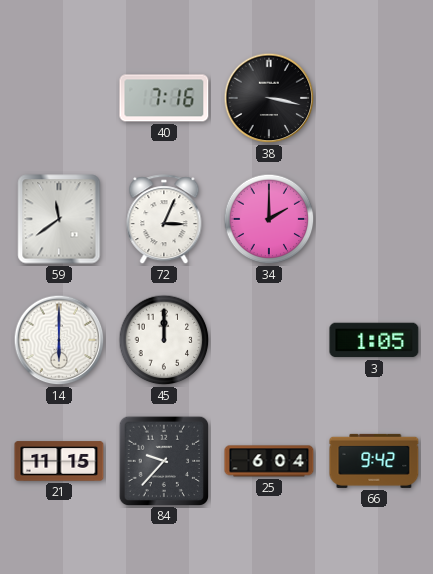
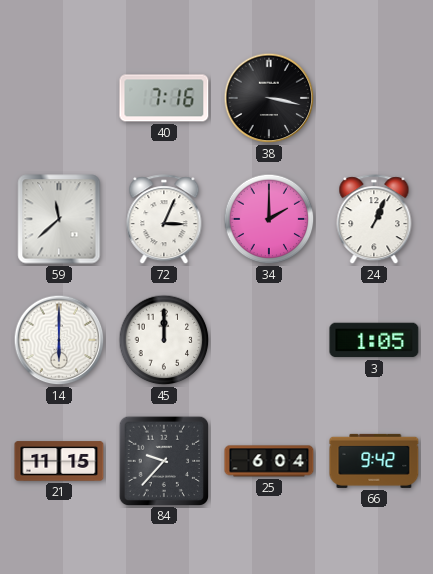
59: 11:39 -> 11:38
24: none -> 1:04
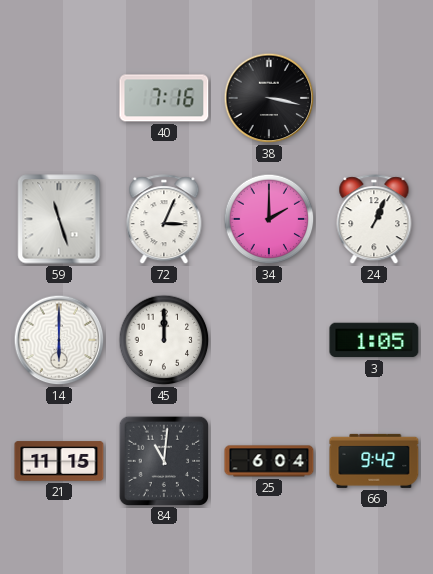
59: 11:38 -> 11:27
84: 9:37 -> 11:01
